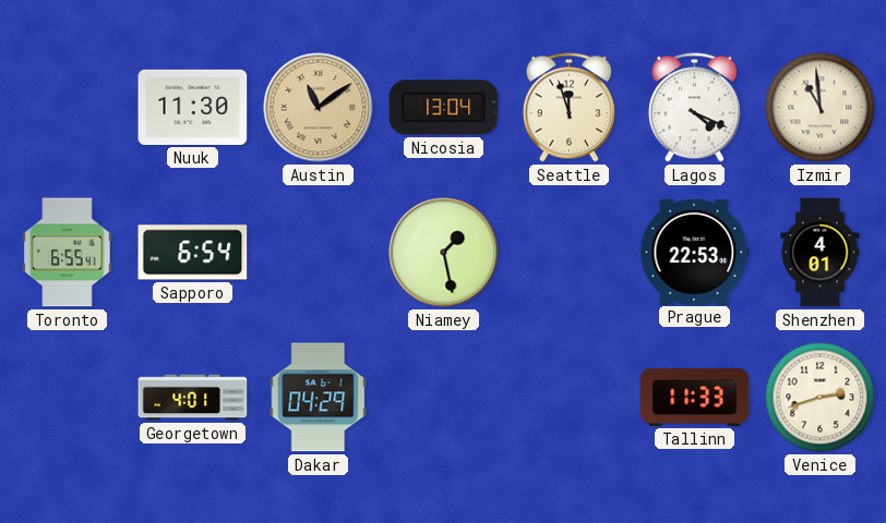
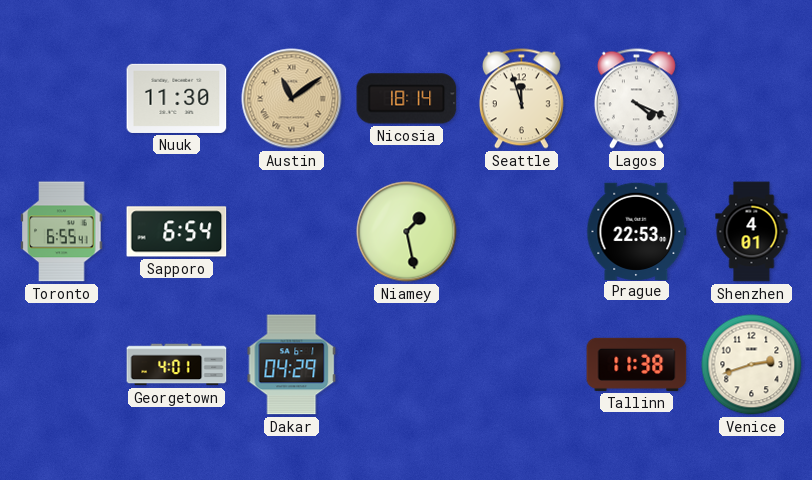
Nicosia: 13:04 -> 18:14
Izmir: 10:59 -> none
Tallinn: 11:33 -> 11:38
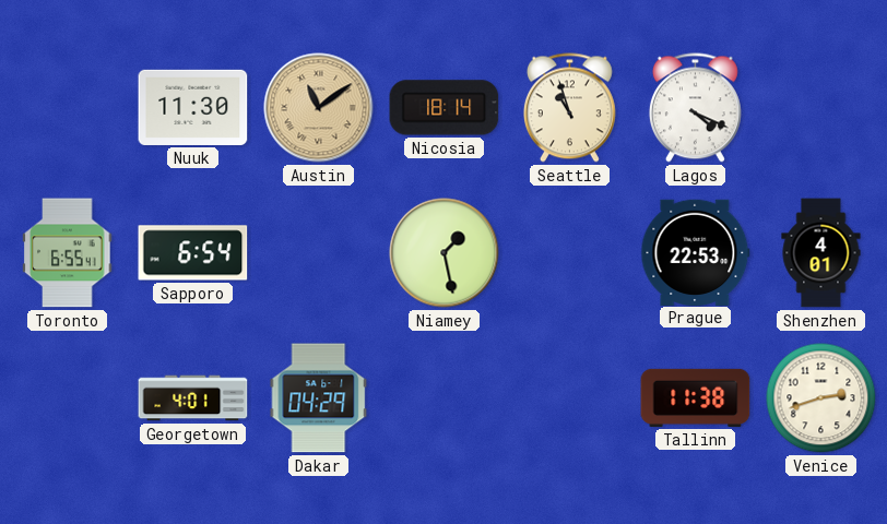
Seattle: 11:57 -> 10:57
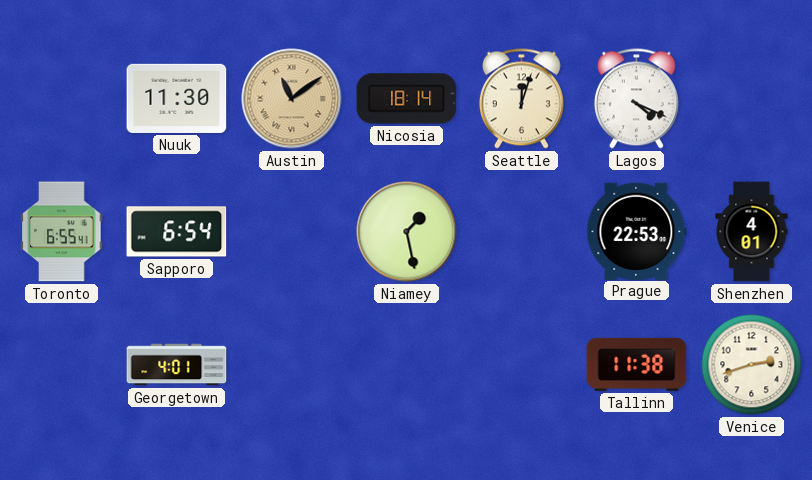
Seattle: 10:57 -> 12:03
Dakar: 04:29 -> none
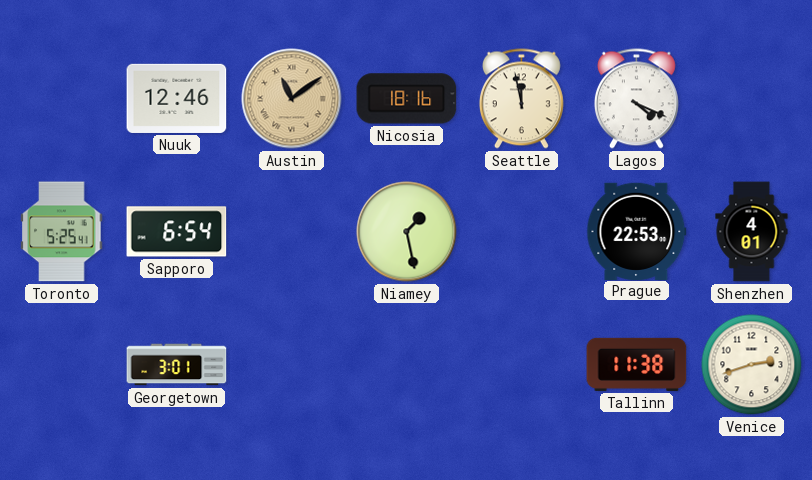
Nuuk: 11:30 -> 12:46
Nicosia: 18:14 -> 18:16
Seattle: 12:03 -> 11:58
Toronto: 6:55 -> 5:25
Georgetown: 4:01 -> 3:01
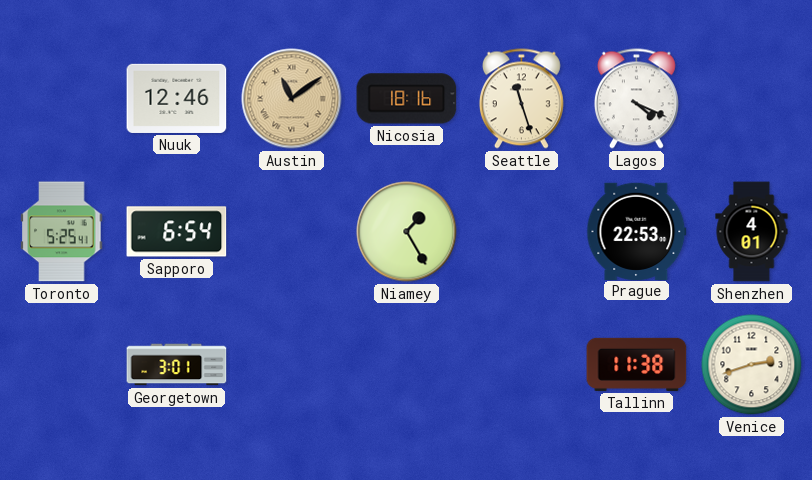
Seattle: 11:58 -> 11:27
Niamey: 1:28 -> 1:25
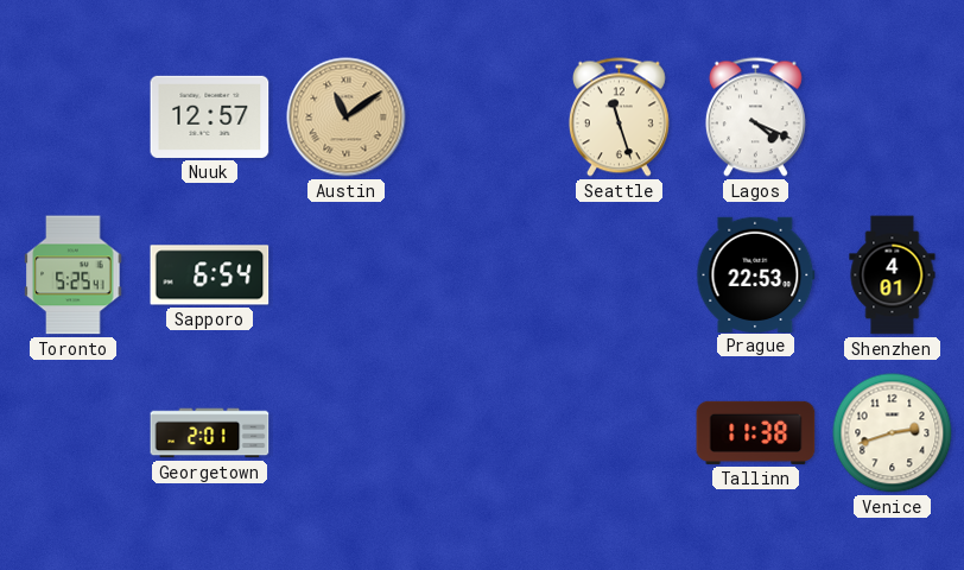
Nuuk: 12:46 -> 12:57
Nicosia: 18:16 -> none
Niamey: 1:25 -> none
Georgetown: 3:01 -> 2:01
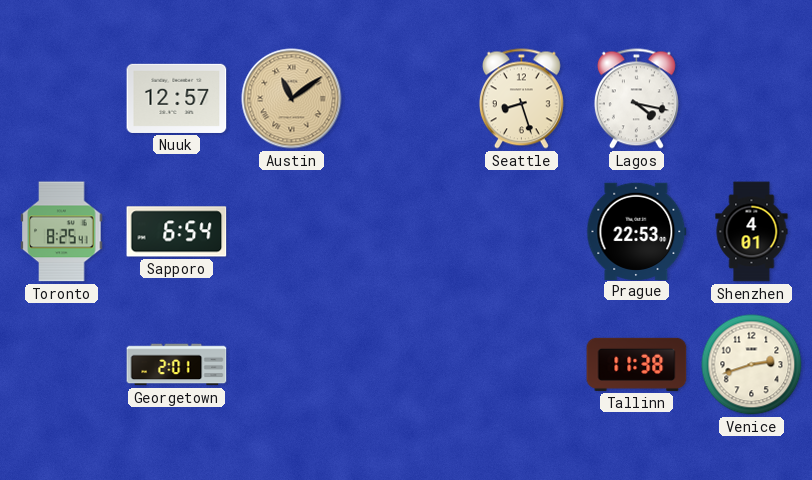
Seattle: 11:27 -> 8:27
Lagos: 4:19 -> 4:17
Toronto: 5:25 -> 8:25
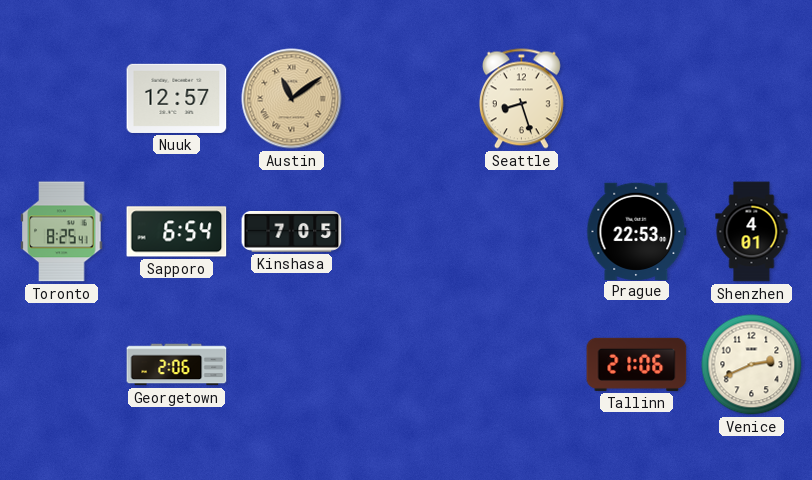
Lagos: 4:17 -> none
Kinshasa: none -> 7:05
Georgetown: 2:01 -> 2:06
Tallinn: 11:38 -> 21:06
Venice: 2:42 -> 2:41
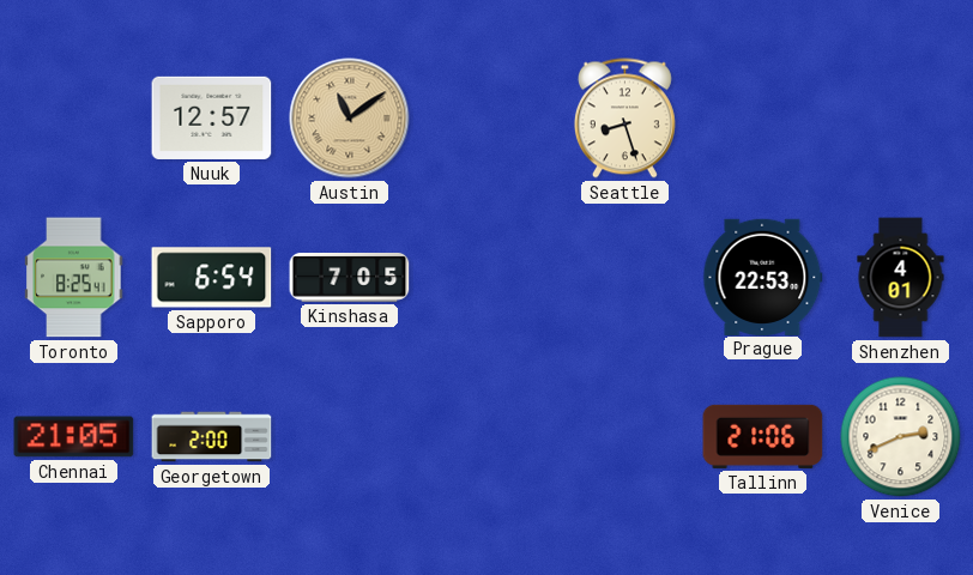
Chennai: none -> 21:05
Georgetown: 2:06 -> 2:00
